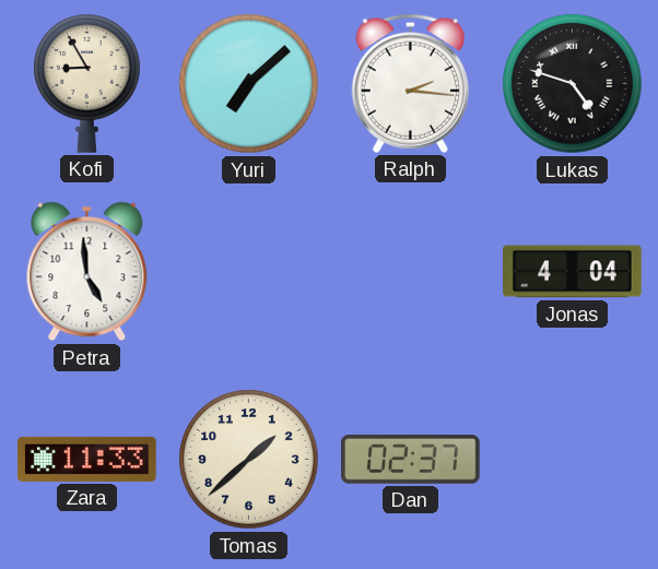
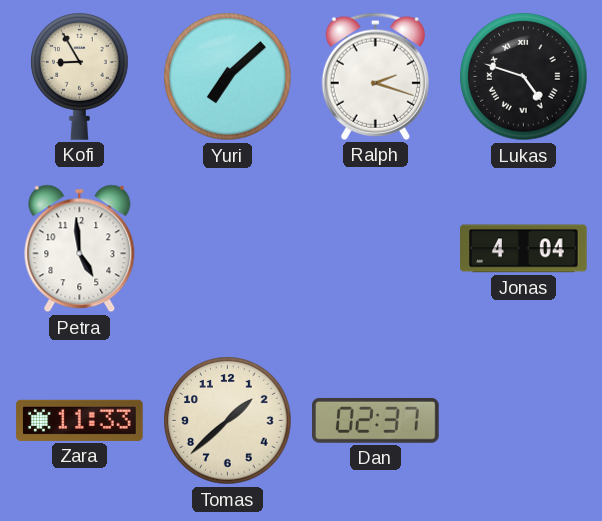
Ralph: 2:16 -> 2:18
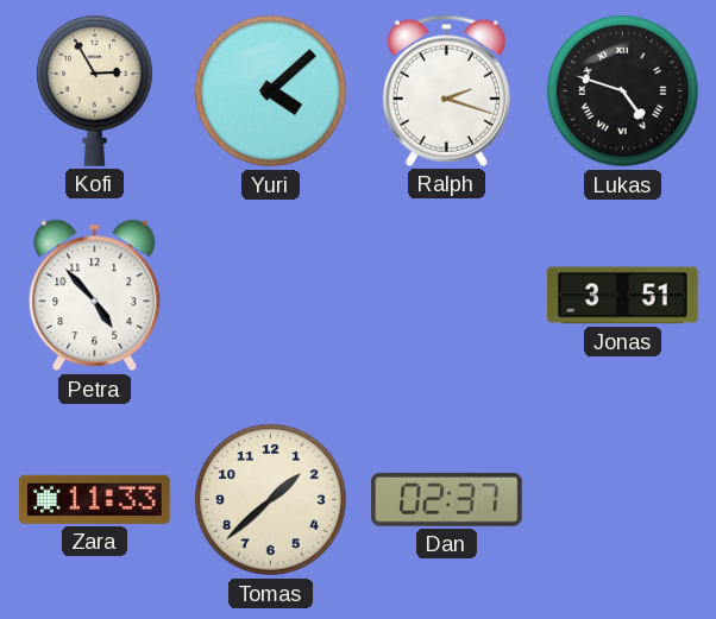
Kofi: 8:55 -> 2:55
Yuri: 7:08 -> 4:08
Petra: 4:59 -> 4:53
Jonas: 4:04 -> 3:51
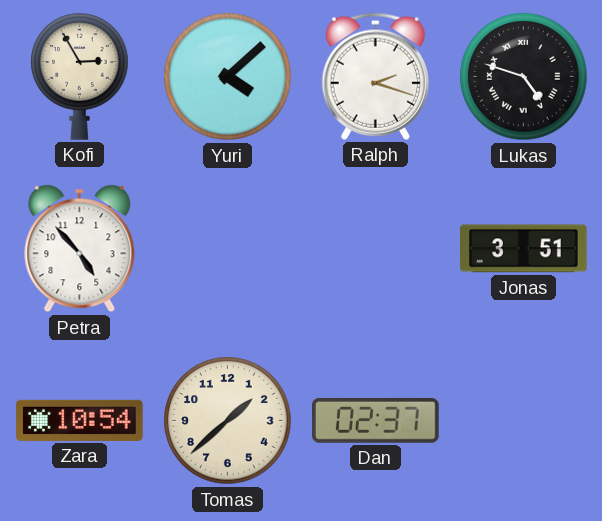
Zara: 11:33 -> 10:54
